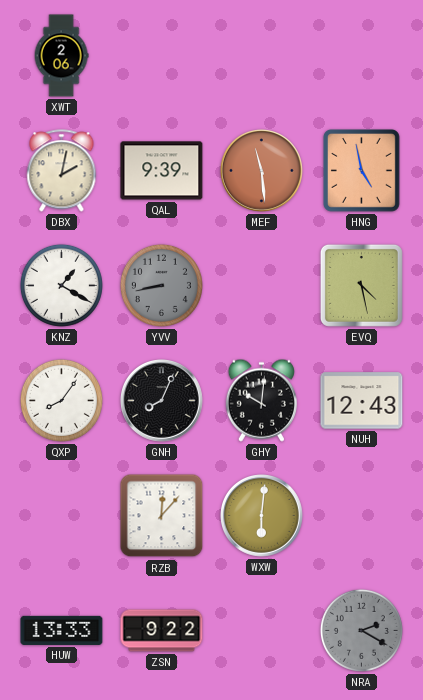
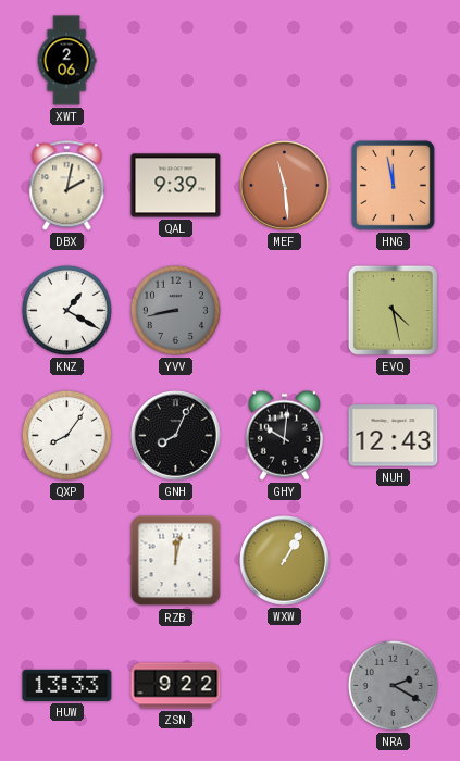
HNG: 4:58 -> 11:58
RZB: 12:07 -> 12:02
WXW: 6:01 -> 1:05
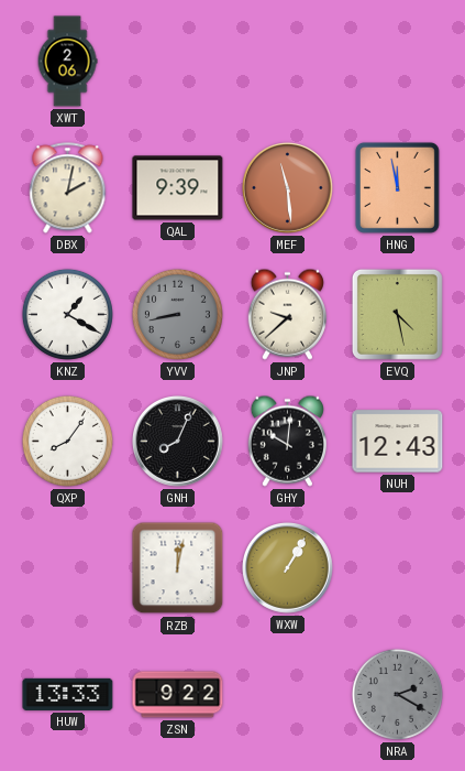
JNP: none -> 9:38
